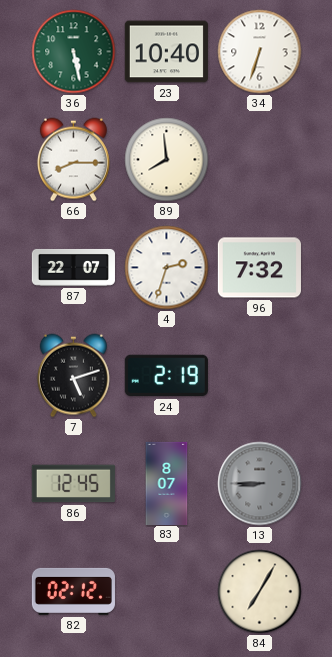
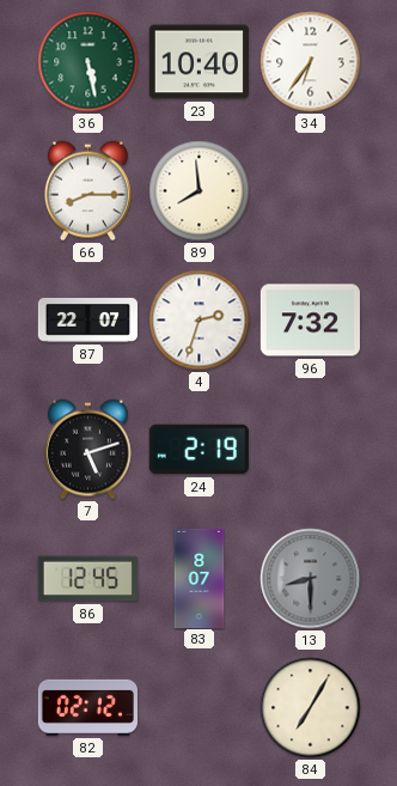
34: 6:33 -> 6:36
13: 8:45 -> 8:30
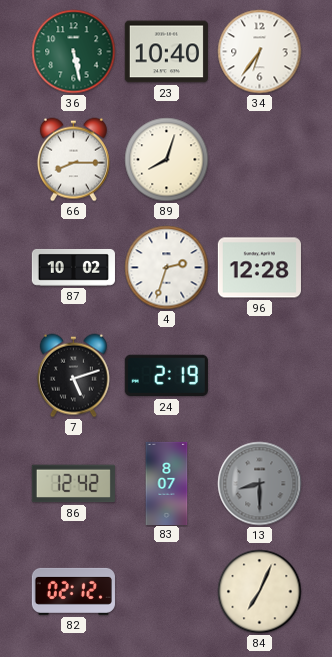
89: 7:59 -> 8:03
87: 22:07 -> 10:02
96: 7:32 -> 12:28
86: 12:45 -> 12:42
84: 7:05 -> 7:04
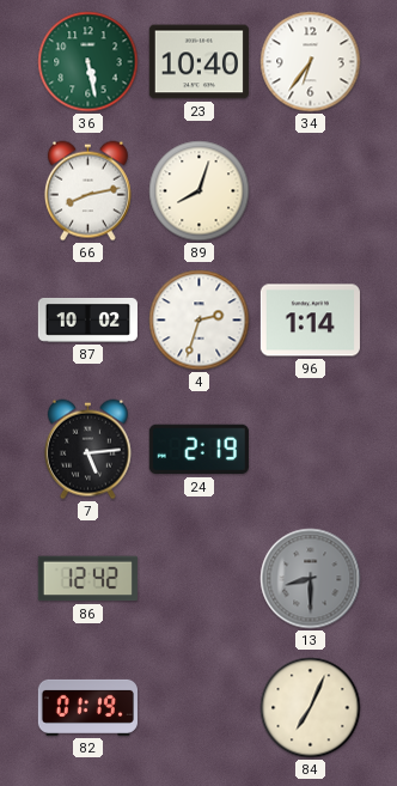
66: 8:15 -> 8:13
96: 12:28 -> 1:14
7: 5:12 -> 5:14
83: 8:07 -> none
82: 02:12 -> 01:19
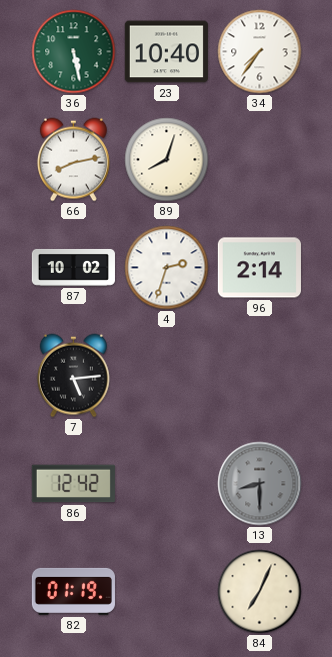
34: 6:36 -> 7:36
96: 1:14 -> 2:14
24: 2:19 -> none
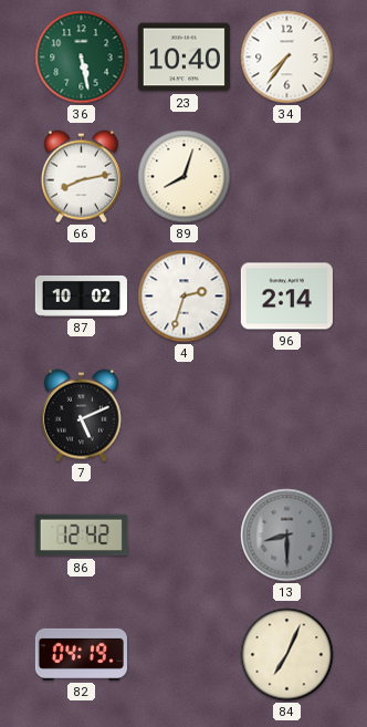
7: 5:14 -> 5:11
82: 01:19 -> 04:19
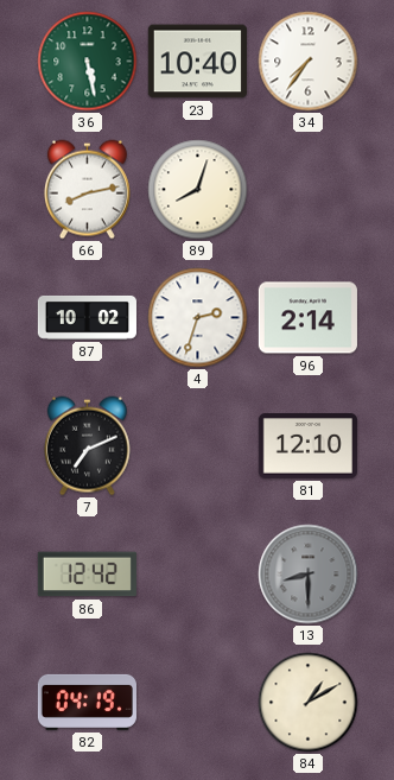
7: 5:11 -> 7:11
81: none -> 12:10
84: 7:04 -> 1:10
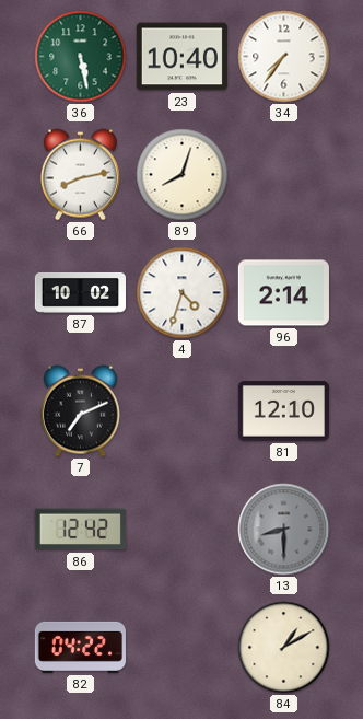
4: 2:33 -> 4:33
82: 04:19 -> 04:22
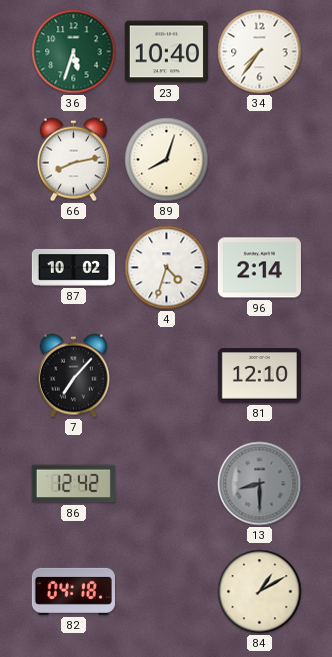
36: 5:28 -> 5:33
7: 7:11 -> 7:07
82: 04:22 -> 04:18
